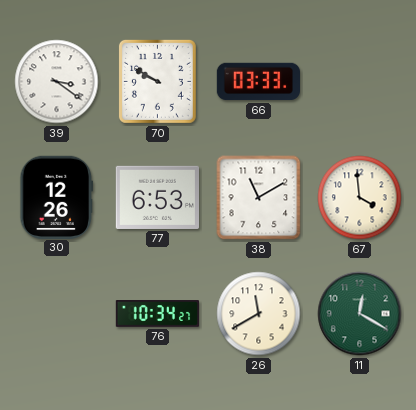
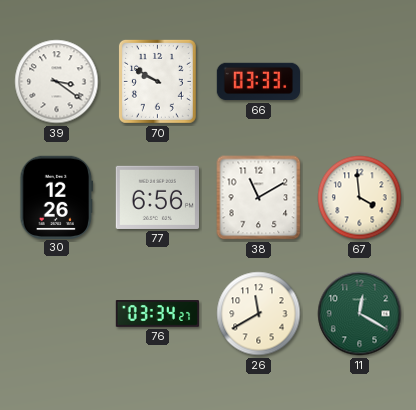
77: 6:53 -> 6:56
76: 10:34 -> 03:34
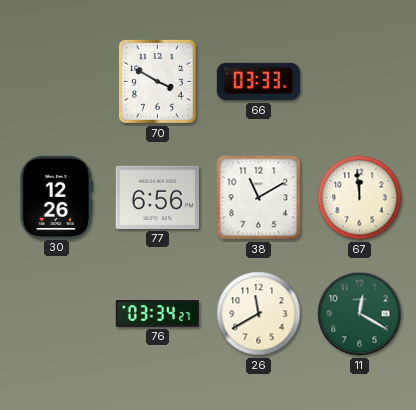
39: 3:21 -> none
70: 9:50 -> 3:50
67: 3:59 -> 11:59
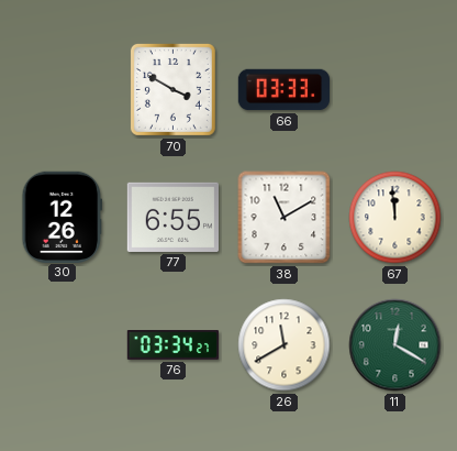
77: 6:56 -> 6:55
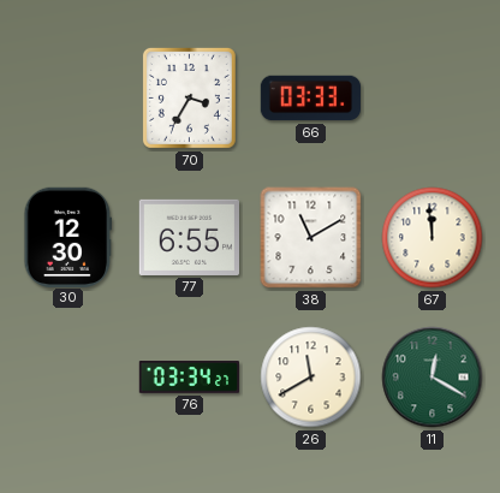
70: 3:50 -> 3:35
30: 12:26 -> 12:30
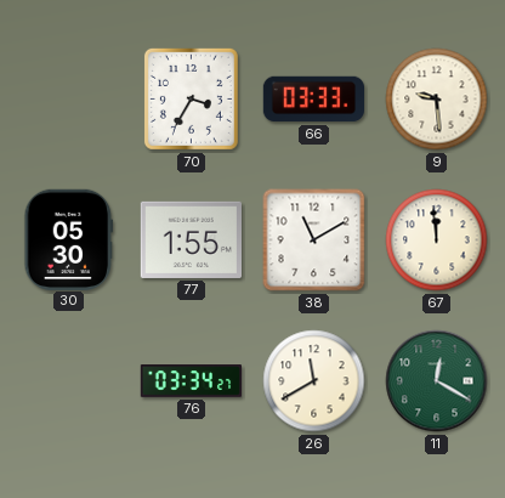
9: none -> 9:29
30: 12:30 -> 05:30
77: 6:55 -> 1:55
